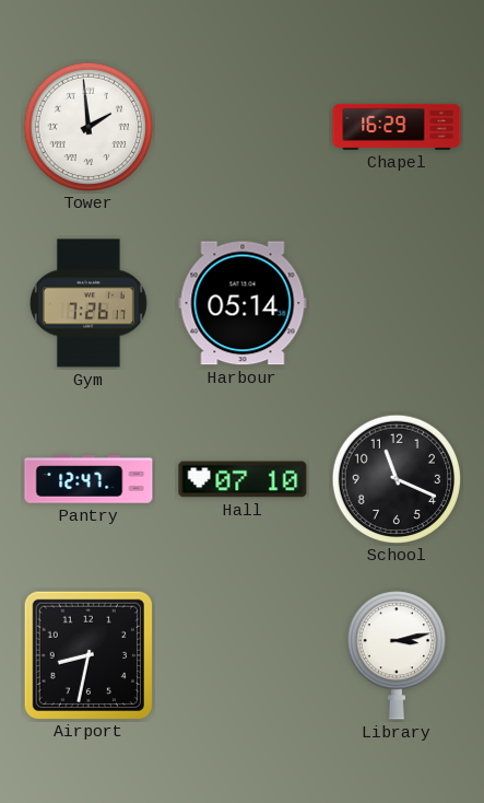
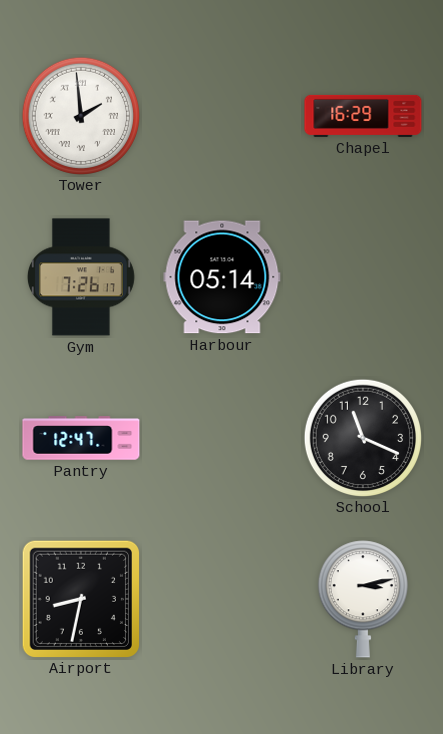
Hall: 07:10 -> none
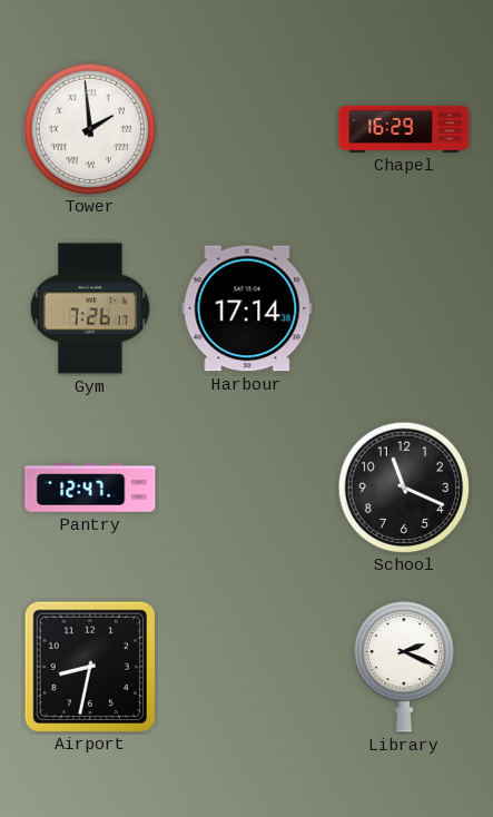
Harbour: 05:14 -> 17:14
Library: 3:13 -> 2:19
